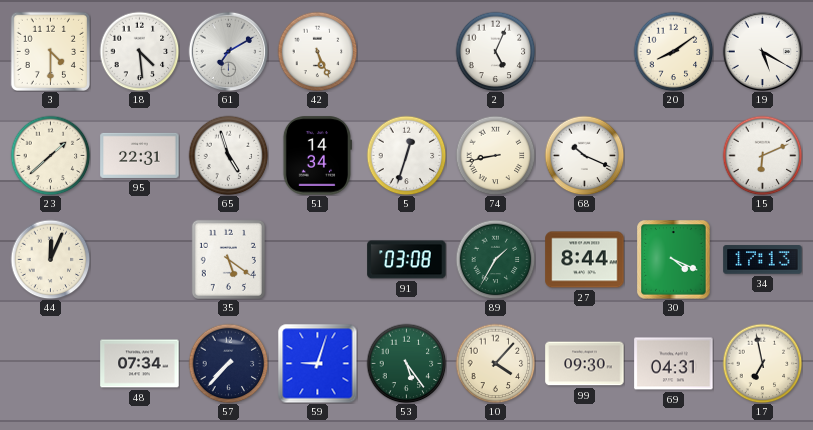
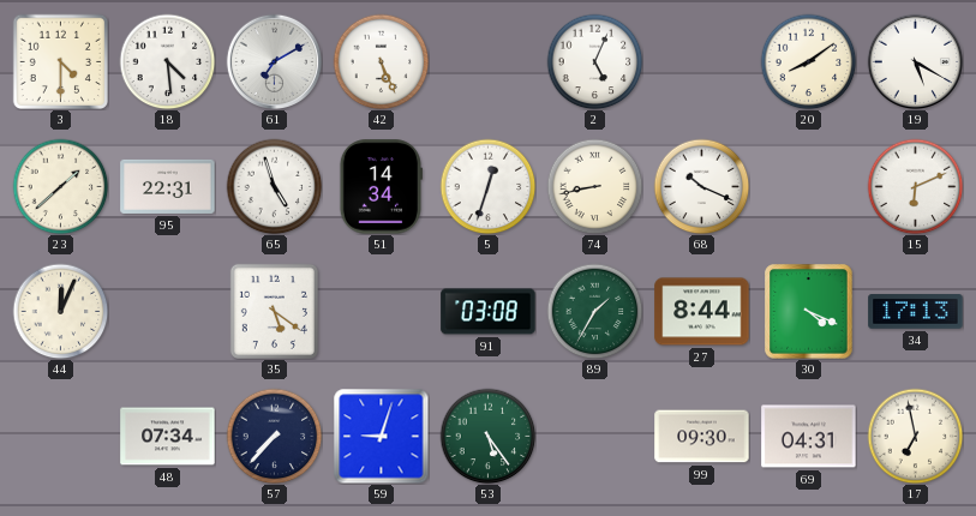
10: 4:07 -> none
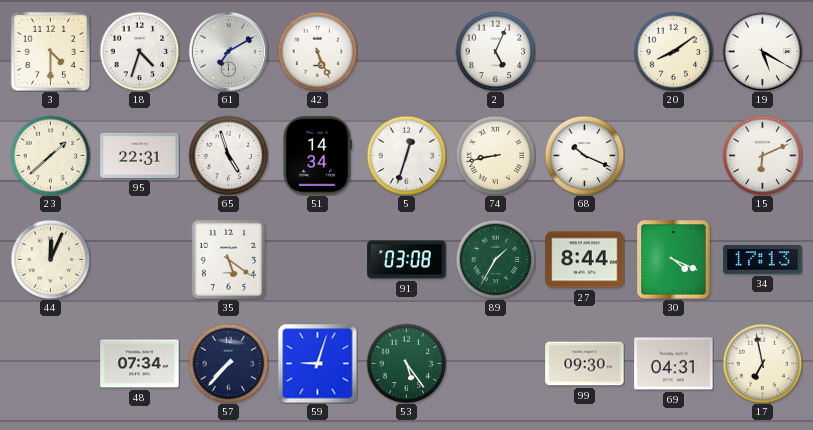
18: 4:29 -> 4:33
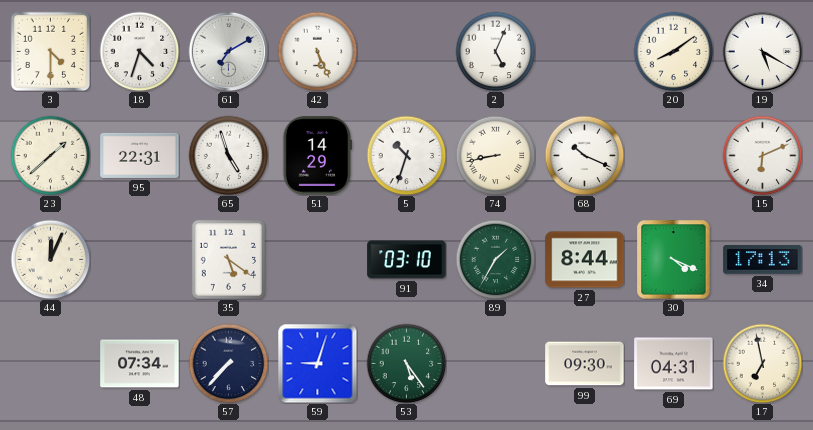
51: 14:34 -> 14:29
5: 12:33 -> 10:33
91: 03:08 -> 03:10
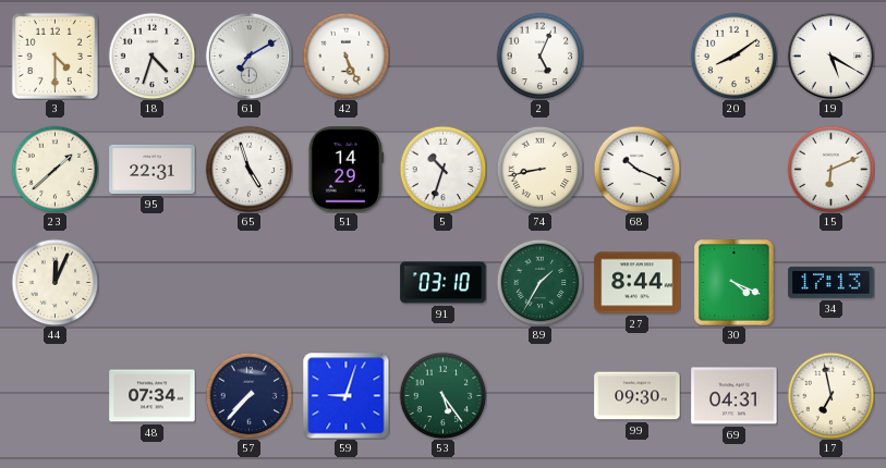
35: 5:21 -> none
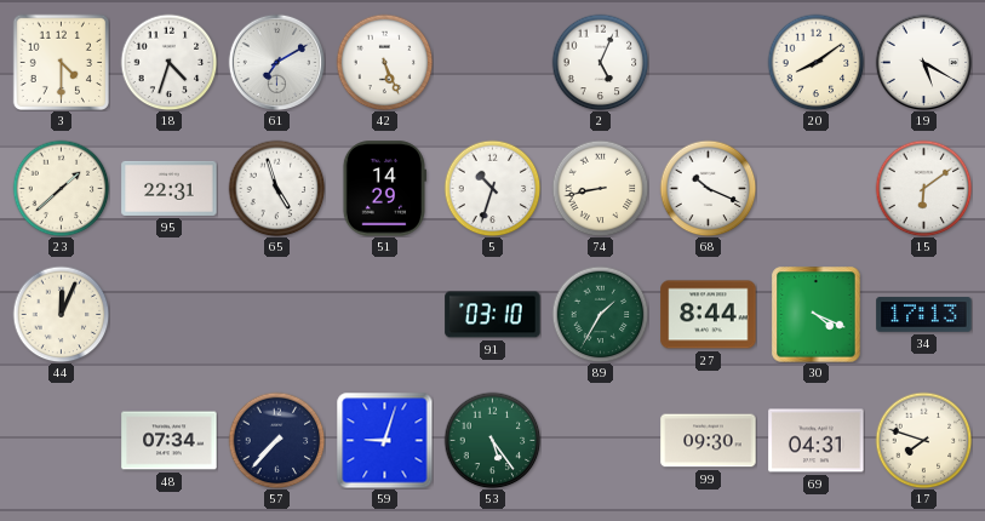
15: 6:11 -> 6:09
17: 6:58 -> 7:48
